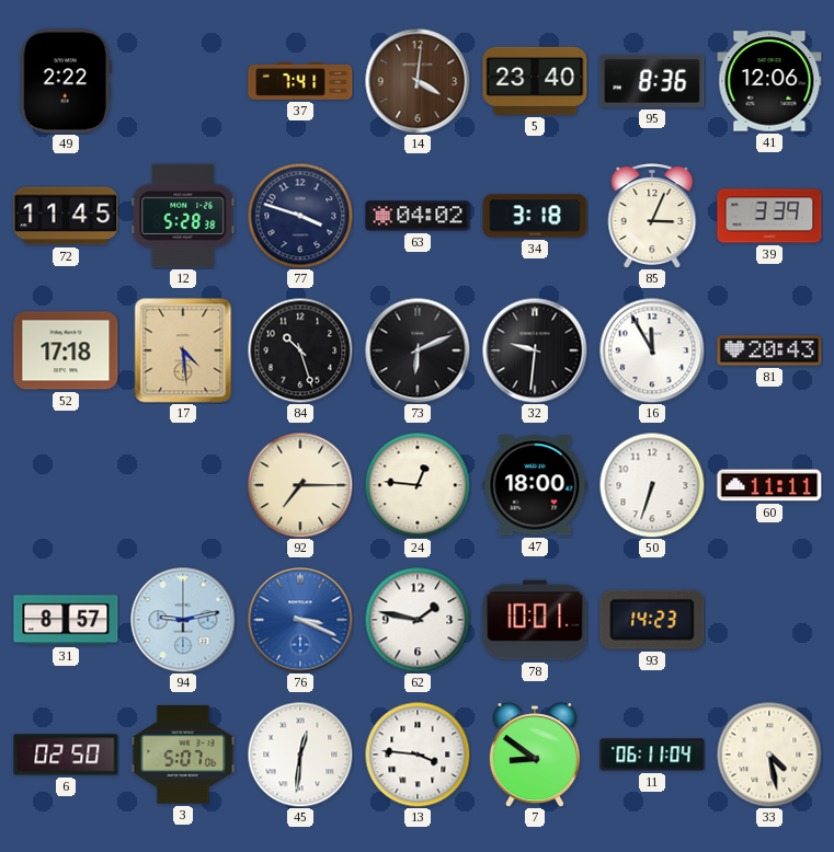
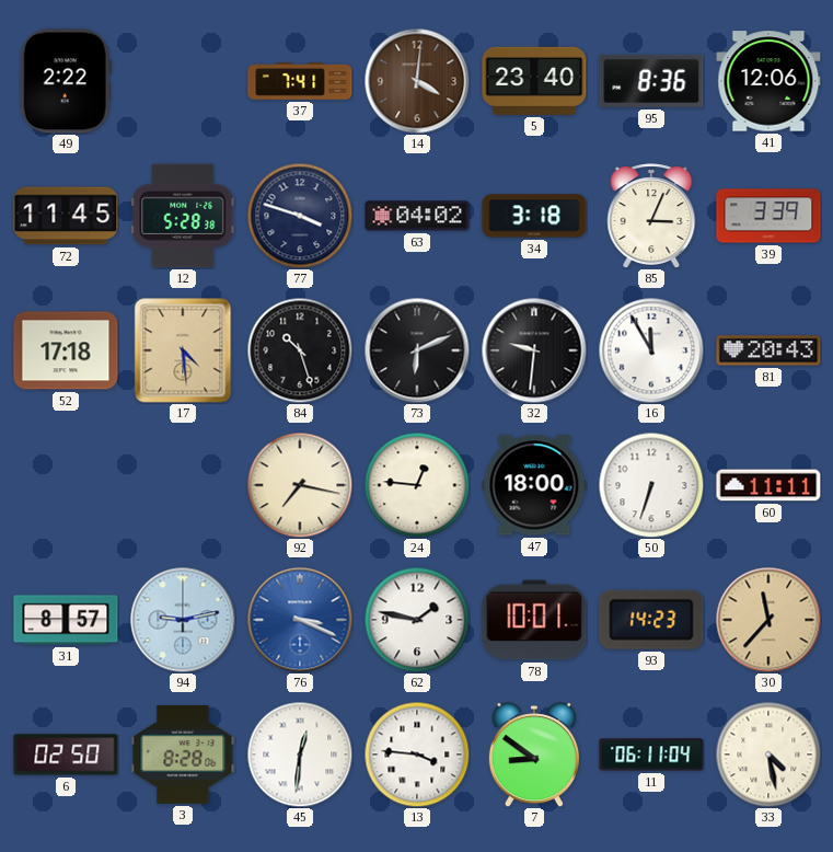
92: 7:15 -> 7:17
30: none -> 11:37
3: 5:07 -> 8:28
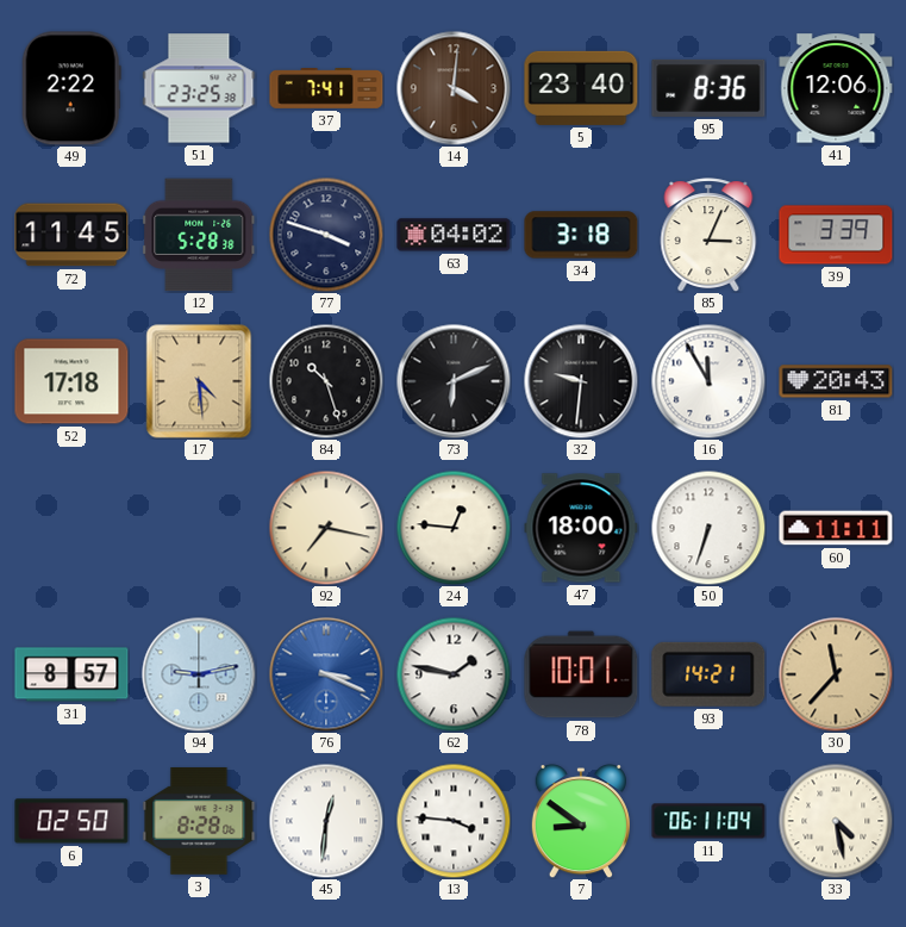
51: none -> 23:25
93: 14:23 -> 14:21
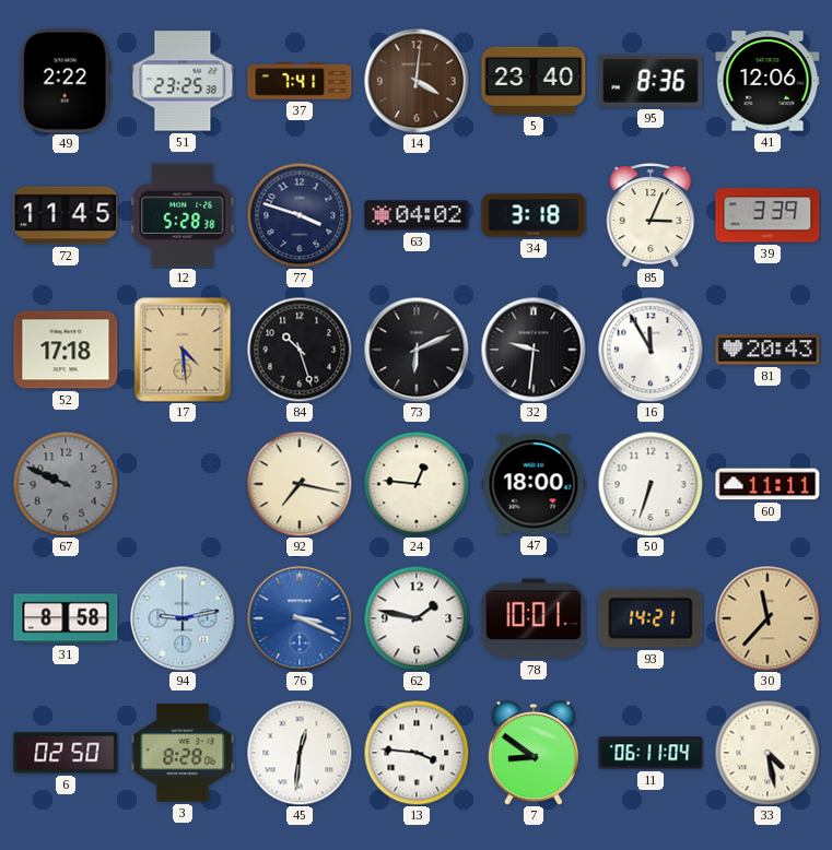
67: none -> 9:49
31: 8:57 -> 8:58
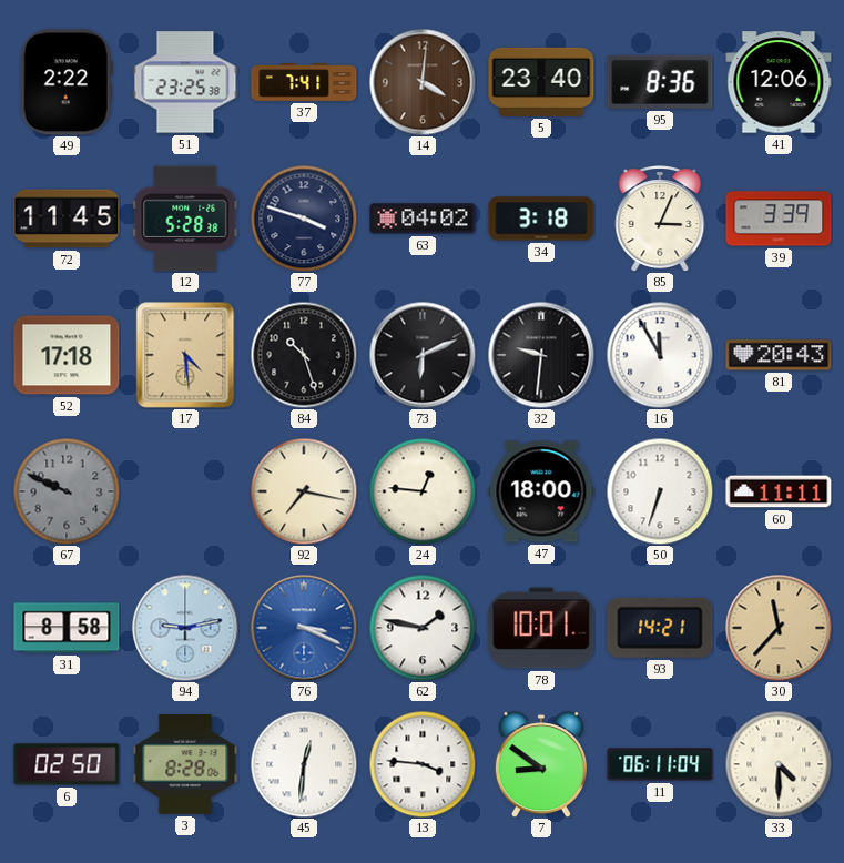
33: 4:28 -> 4:30
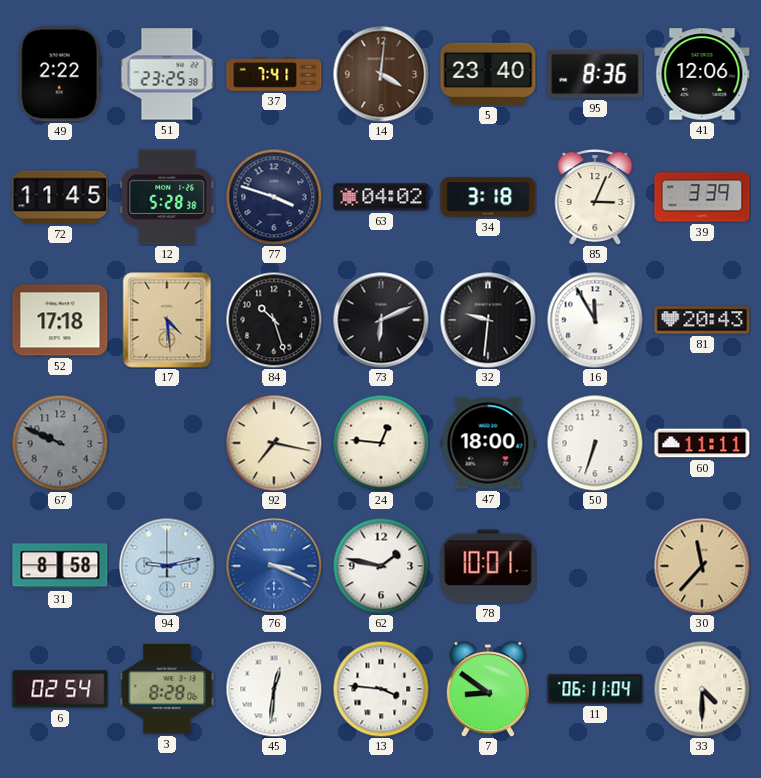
93: 14:21 -> none
6: 02:50 -> 02:54
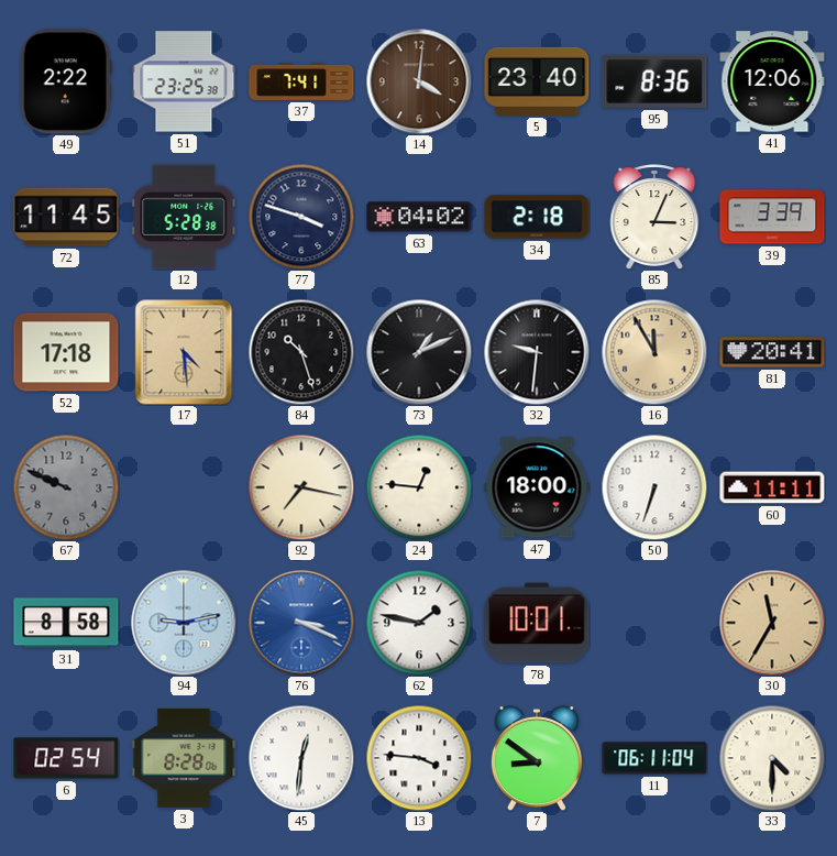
34: 3:18 -> 2:18
73: 6:11 -> 1:11
16 dial: white -> champagne
81: 20:43 -> 20:41
30: 11:37 -> 11:35
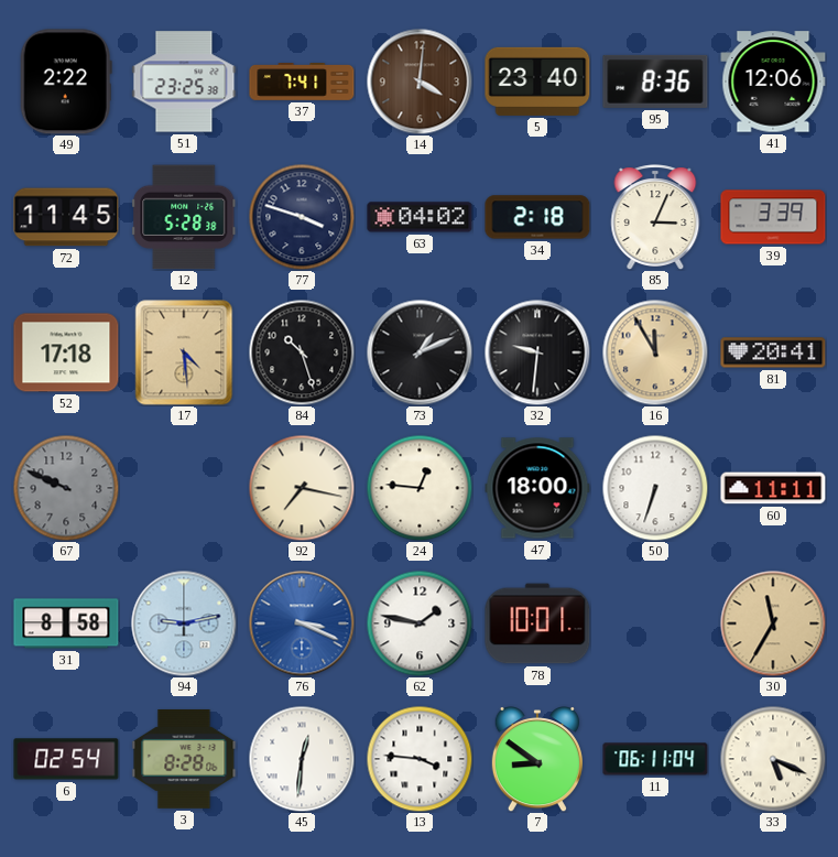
33: 4:30 -> 5:19
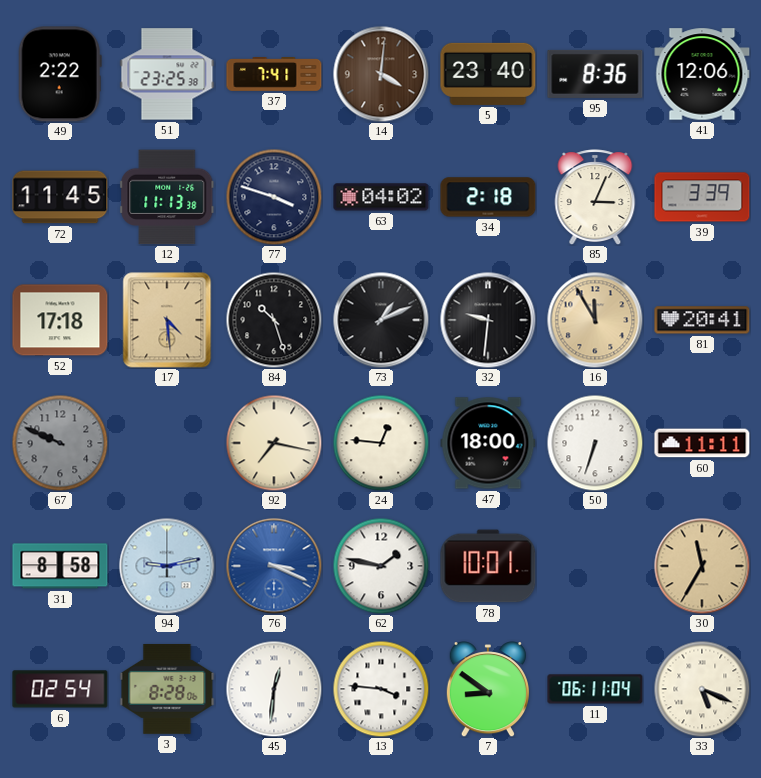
12: 5:28 -> 11:13
